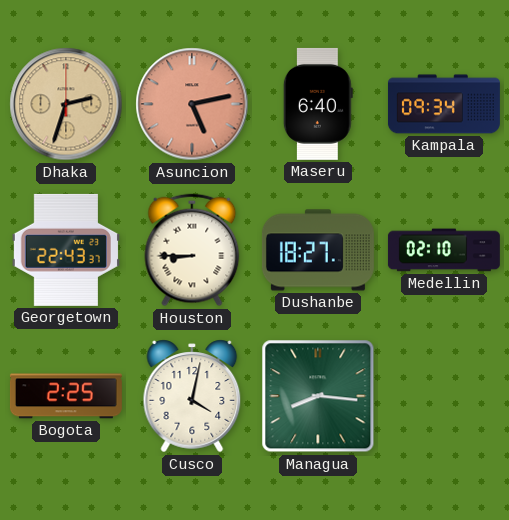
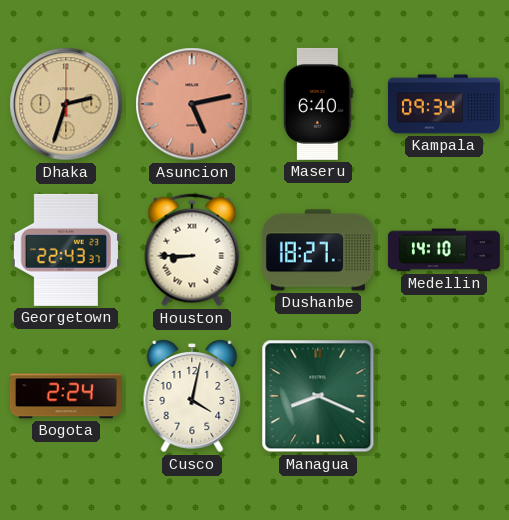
Medellin: 02:10 -> 14:10
Bogota: 2:25 -> 2:24
Managua: 8:16 -> 8:19
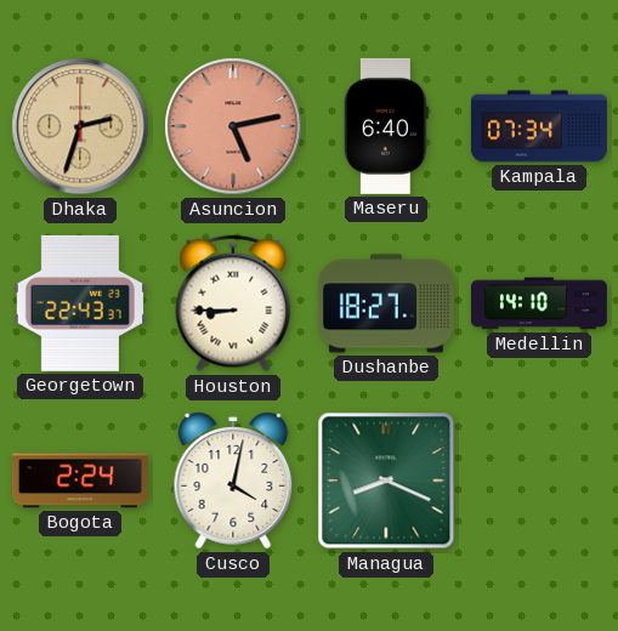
Kampala: 09:34 -> 07:34
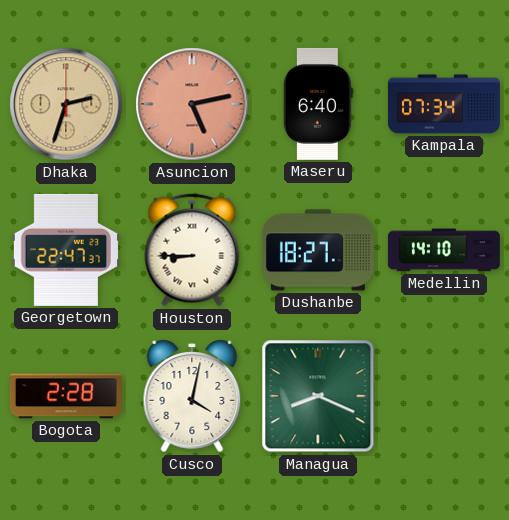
Georgetown: 22:43 -> 22:47
Bogota: 2:24 -> 2:28
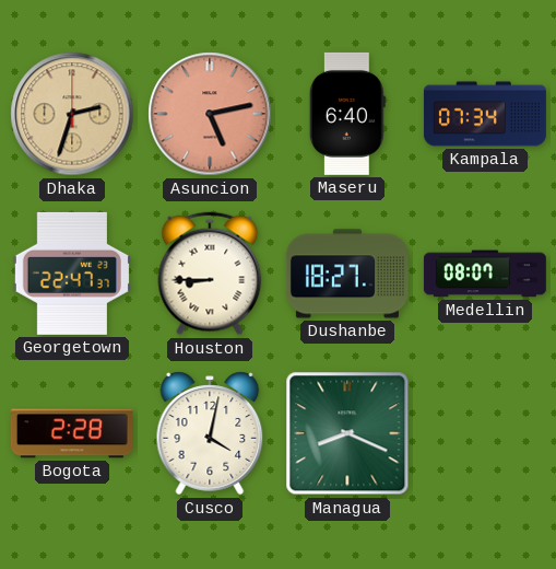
Medellin: 14:10 -> 08:07
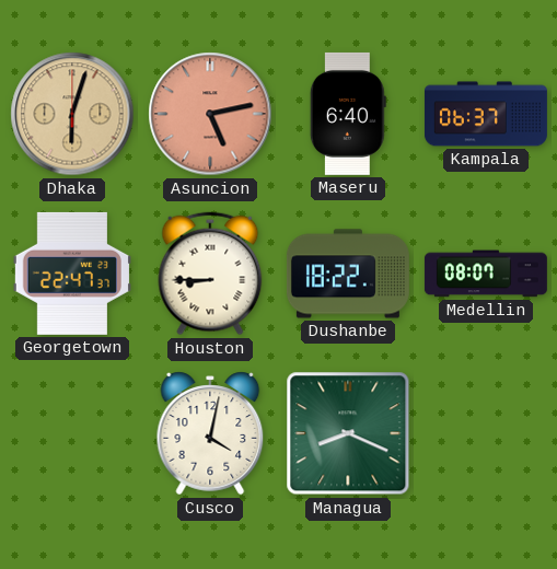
Dhaka: 2:33 -> 6:03
Kampala: 07:34 -> 06:37
Dushanbe: 18:27 -> 18:22
Bogota: 2:28 -> none
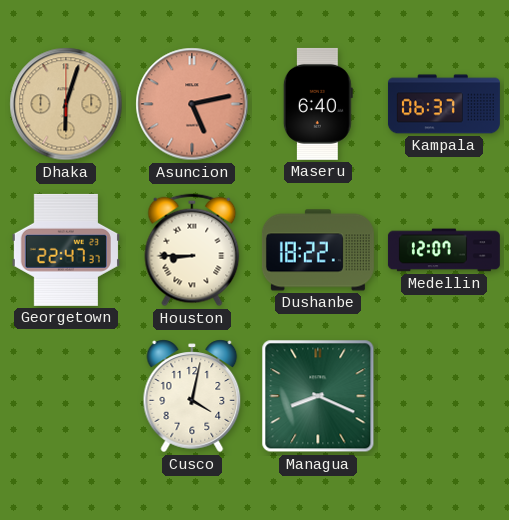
Medellin: 08:07 -> 12:07
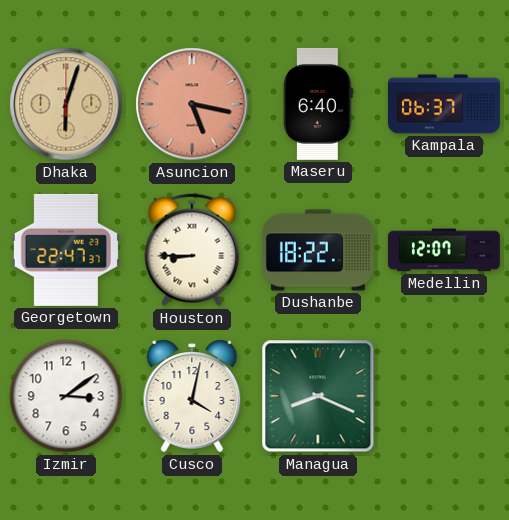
Asuncion: 5:13 -> 5:17
Izmir: none -> 3:09
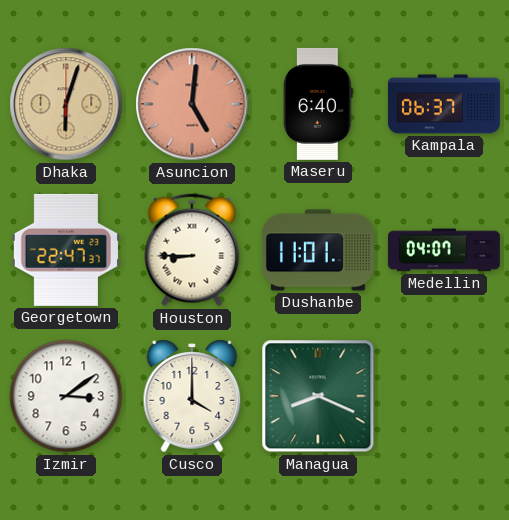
Asuncion: 5:17 -> 5:01
Dushanbe: 18:22 -> 11:01
Medellin: 12:07 -> 04:07
Cusco: 4:02 -> 4:00
